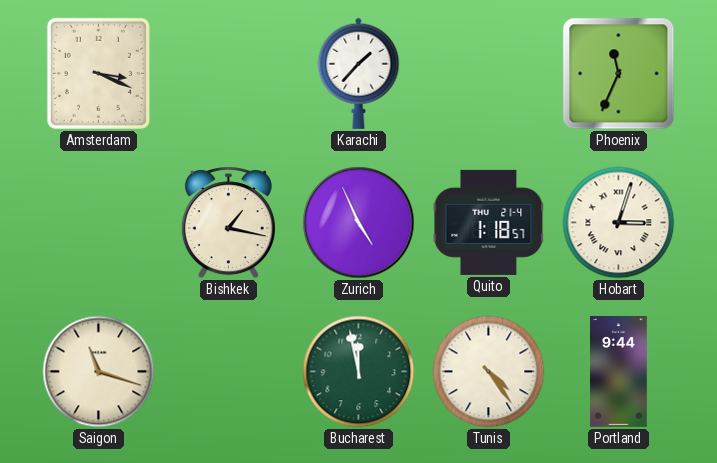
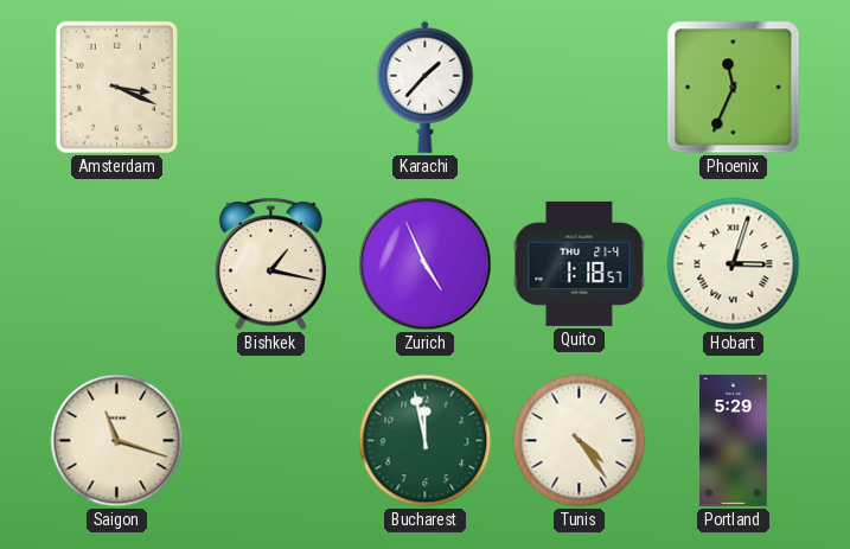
Portland: 9:44 -> 5:29
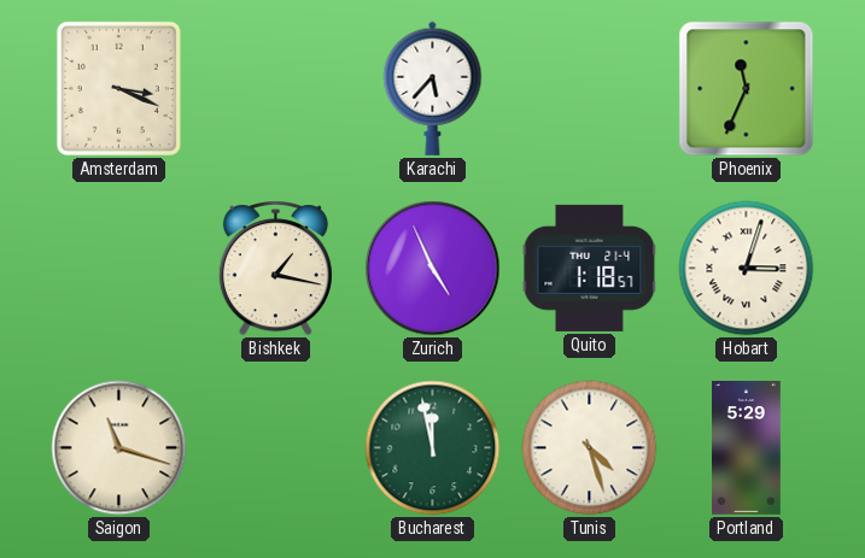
Karachi: 1:37 -> 5:37
Tunis: 4:24 -> 4:27
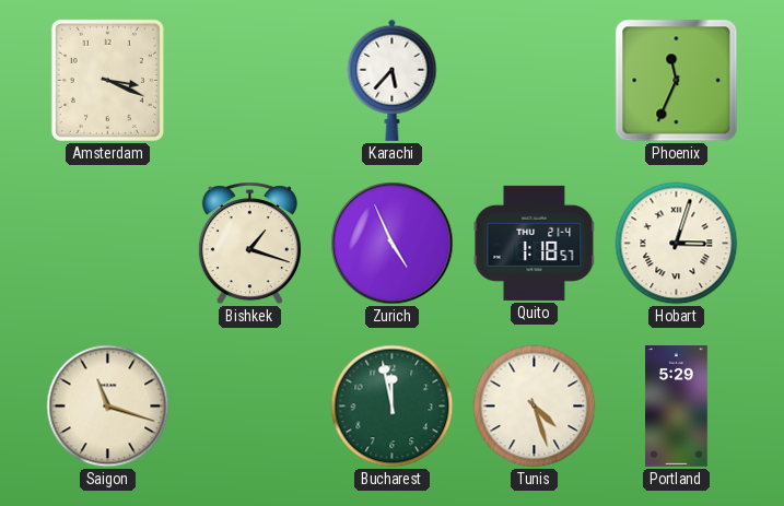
Bishkek: 1:17 -> 1:18
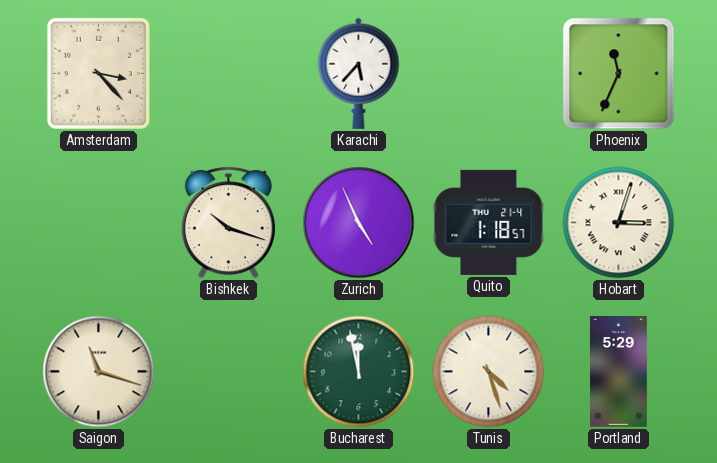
Amsterdam: 3:19 -> 3:23
Bishkek: 1:18 -> 10:18
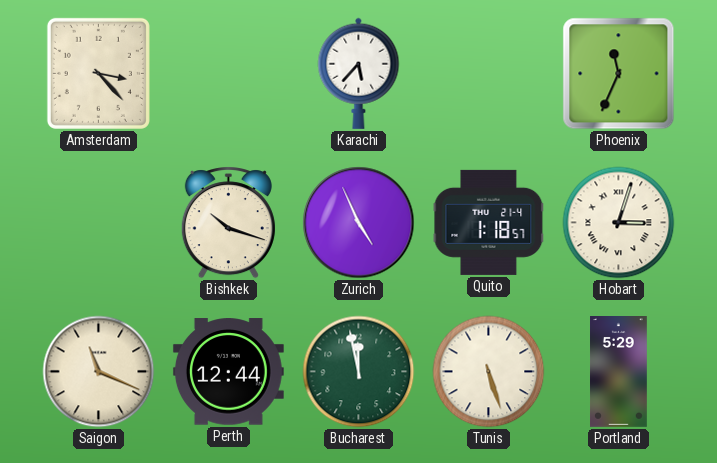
Saigon: 11:18 -> 11:19
Perth: none -> 12:44
Tunis: 4:27 -> 5:27
